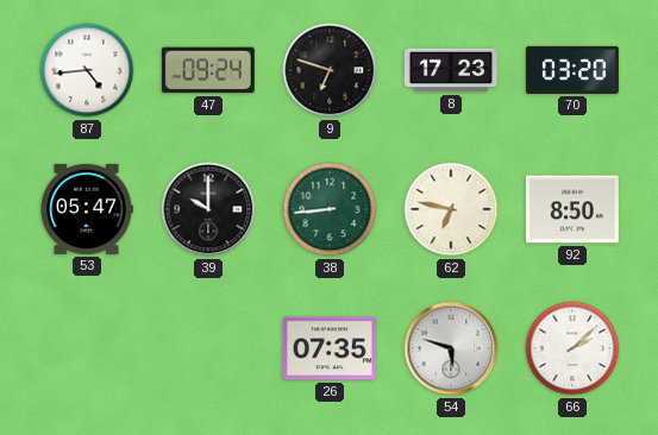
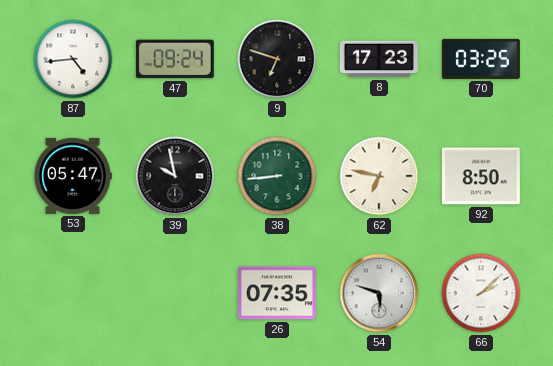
70: 03:20 -> 03:25
39: 10:00 -> 9:58
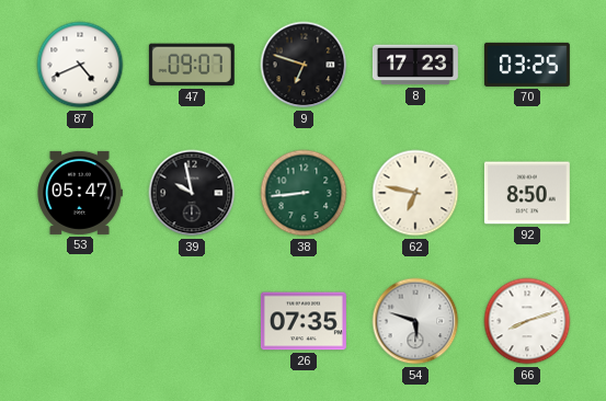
87: 4:44 -> 4:41
47: 09:24 -> 09:07
66: 2:08 -> 8:12
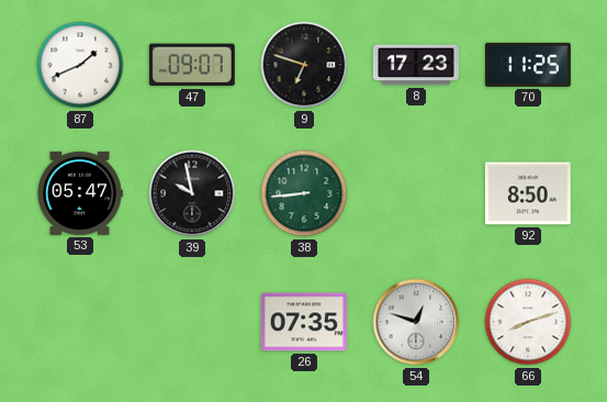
87: 4:41 -> 1:41
70: 03:25 -> 11:25
62: 6:47 -> none
54: 5:48 -> 12:48
